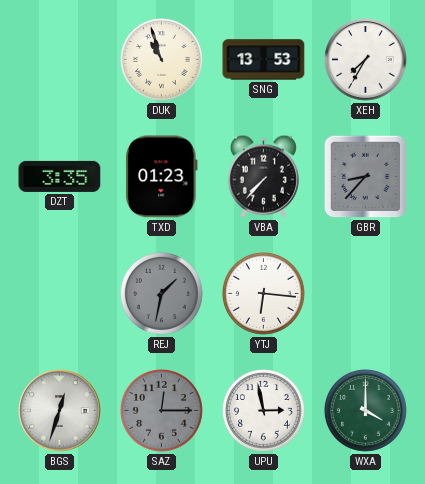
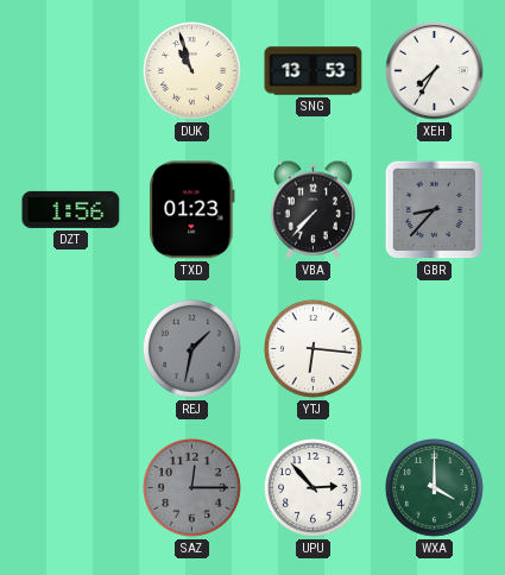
DZT: 3:35 -> 1:56
BGS: 12:33 -> none
UPU: 2:58 -> 2:53
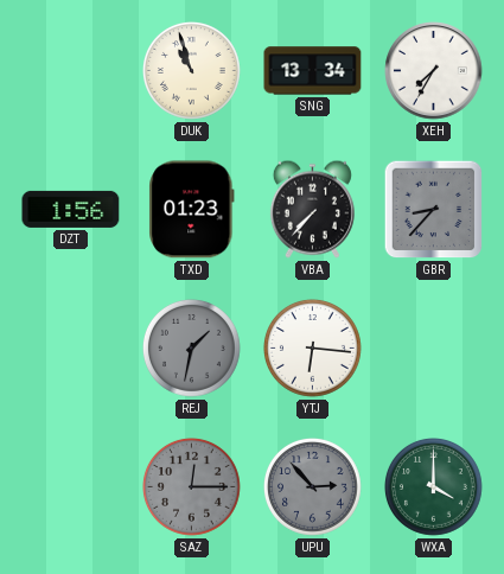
SNG: 13:53 -> 13:34
UPU dial: white -> grey
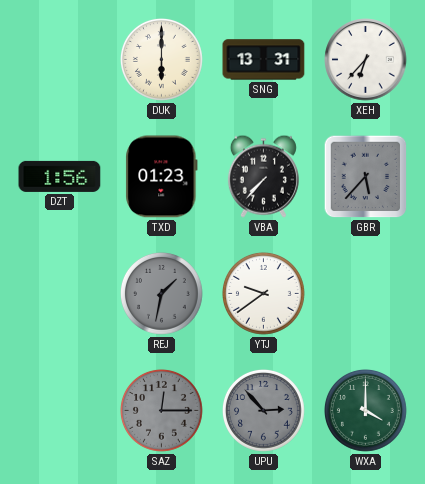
DUK: 10:57 -> 6:00
SNG: 13:34 -> 13:31
XEH: 7:35 -> 6:37
GBR: 8:37 -> 5:37
YTJ: 6:16 -> 9:39
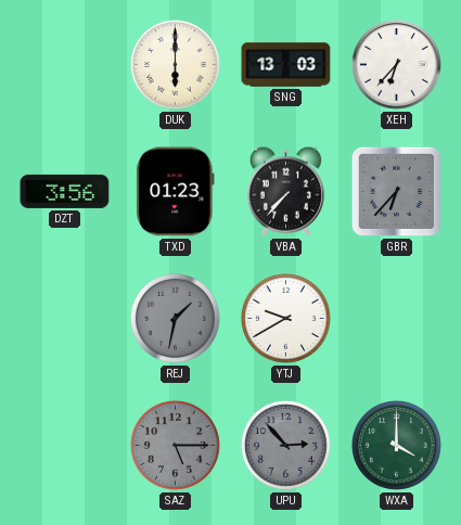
SNG: 13:31 -> 13:03
DZT: 1:56 -> 3:56
GBR: 5:37 -> 6:37
YTJ: 9:39 -> 9:40
SAZ: 12:15 -> 5:15
